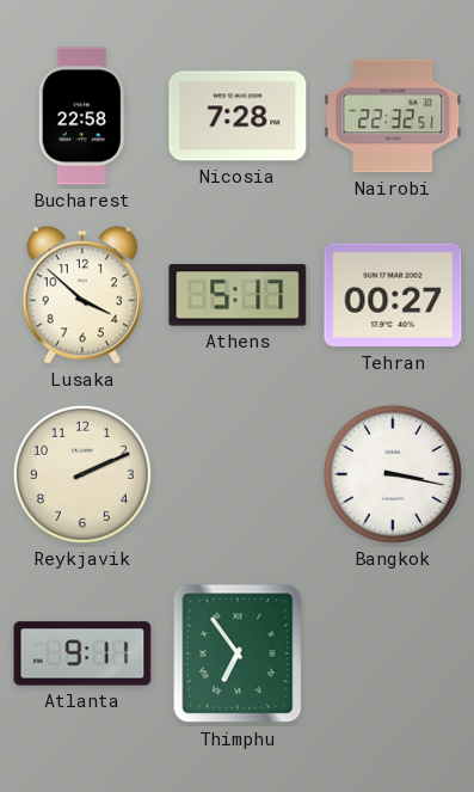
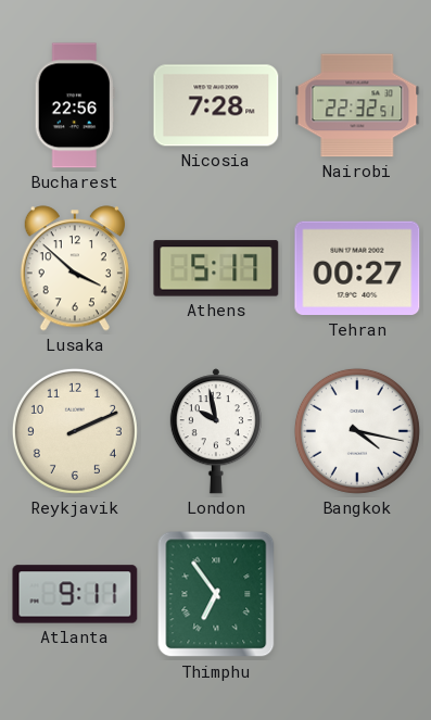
Bucharest: 22:58 -> 22:56
London: none -> 9:58
Bangkok: 3:17 -> 4:17
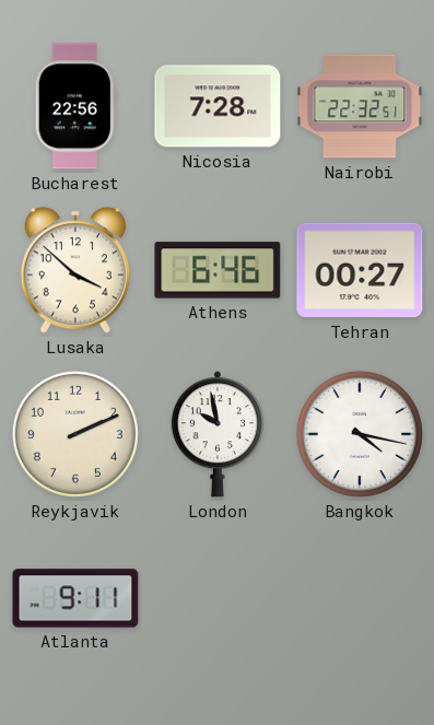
Athens: 5:17 -> 6:46
Thimphu: 6:54 -> none
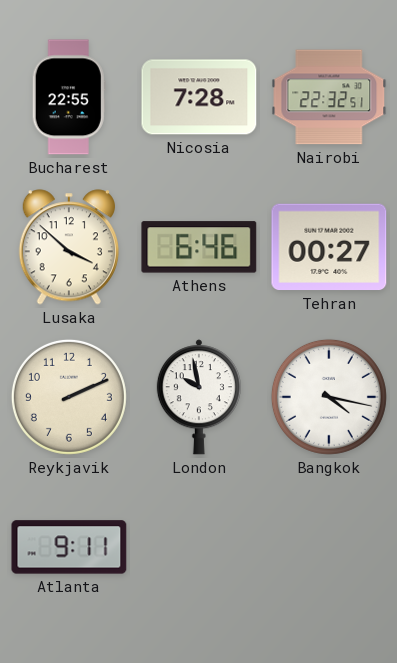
Bucharest: 22:56 -> 22:55
